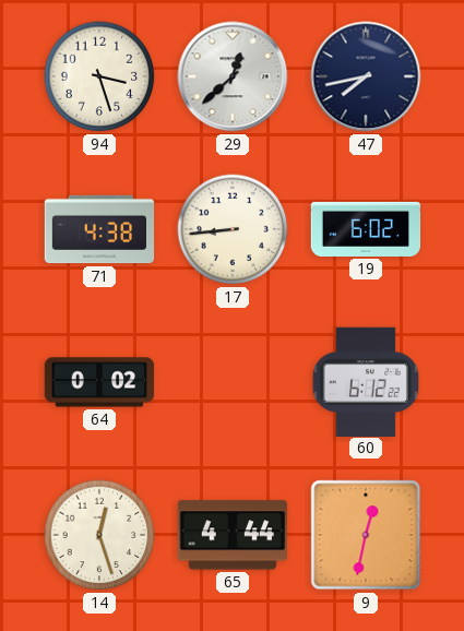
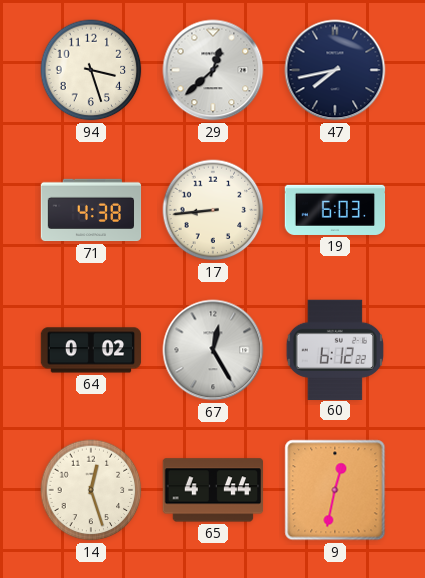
19: 6:02 -> 6:03
67: none -> 12:25
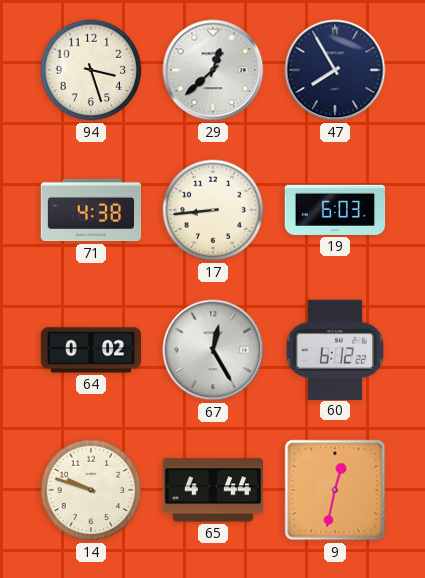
47: 7:43 -> 7:55
14: 12:27 -> 9:48
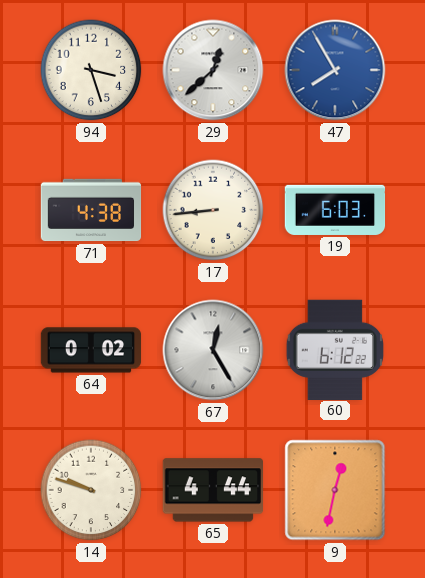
47 dial: navy -> blue
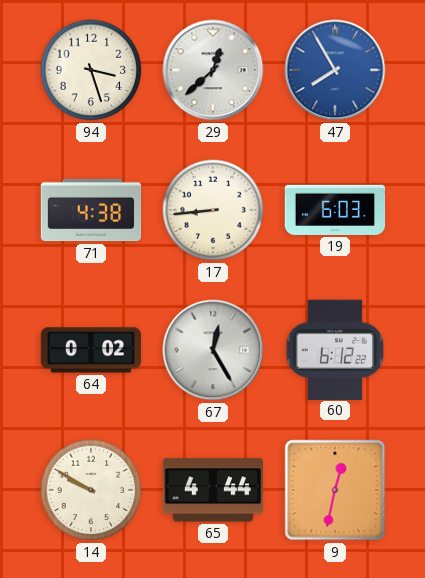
14: 9:48 -> 9:50
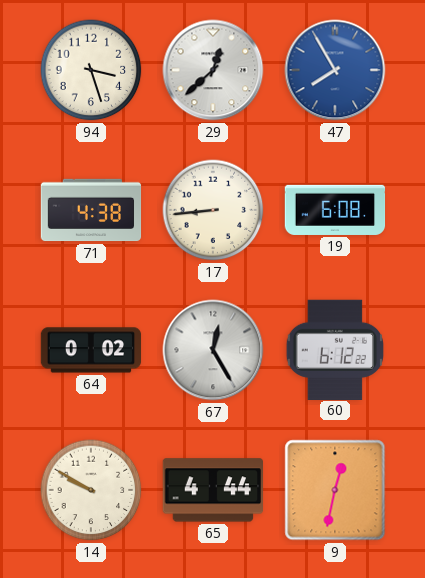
19: 6:03 -> 6:08
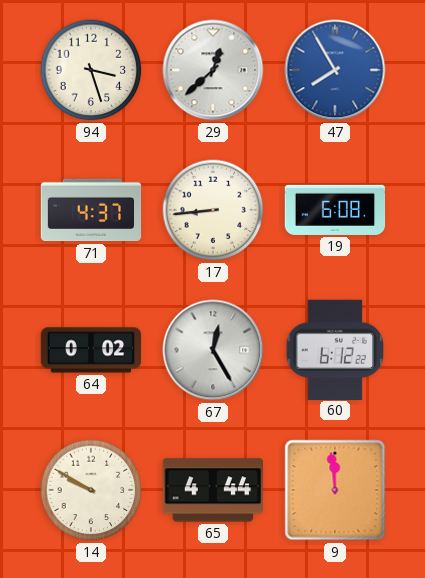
71: 4:38 -> 4:37
9: 12:32 -> 11:59
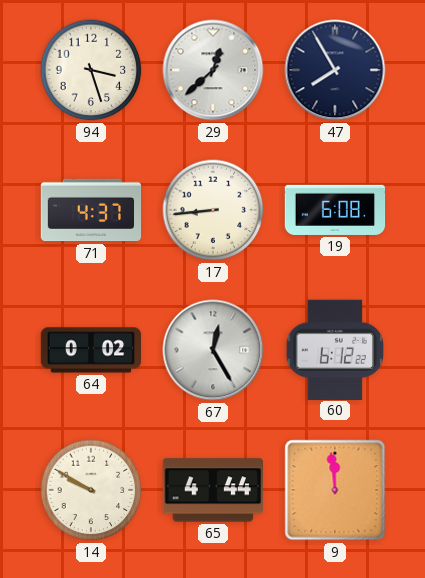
47 dial: blue -> navy
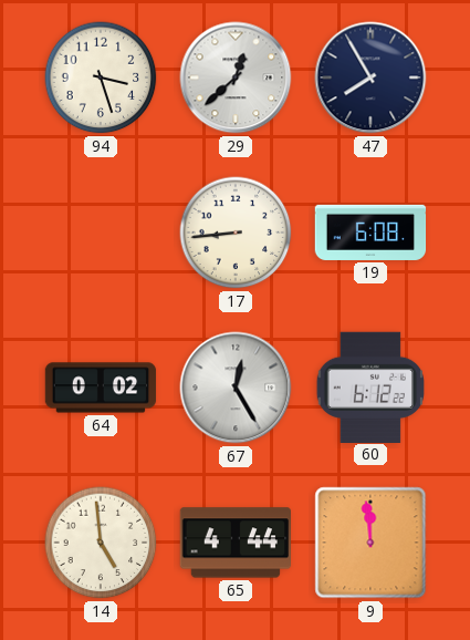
71: 4:37 -> none
14: 9:50 -> 4:59
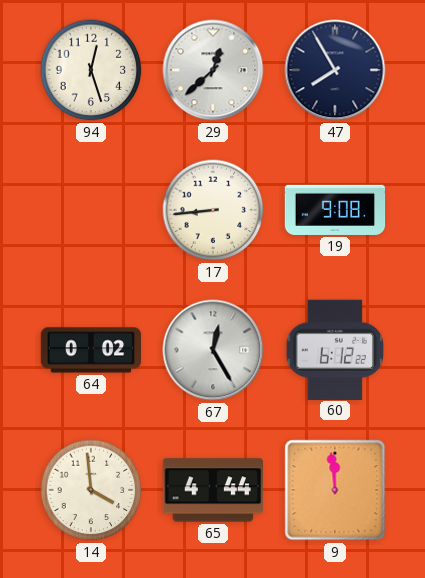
94: 3:27 -> 12:27
19: 6:08 -> 9:08
14: 4:59 -> 3:59
